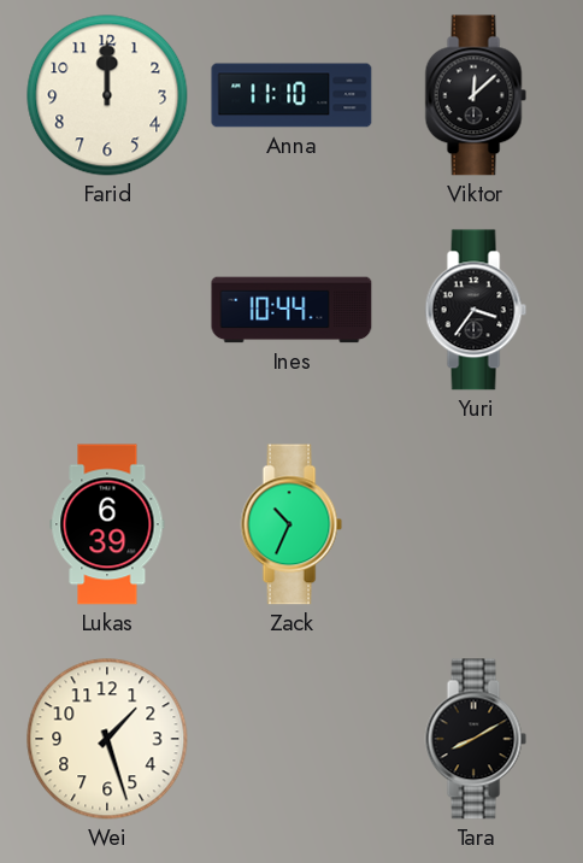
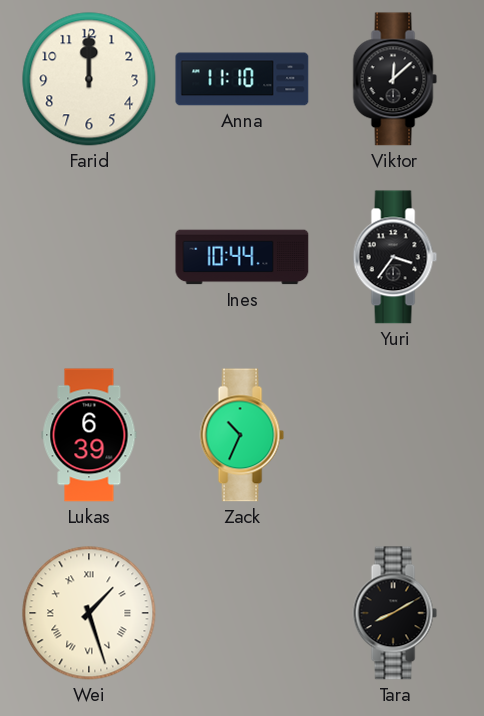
Wei numerals: Arabic -> Roman
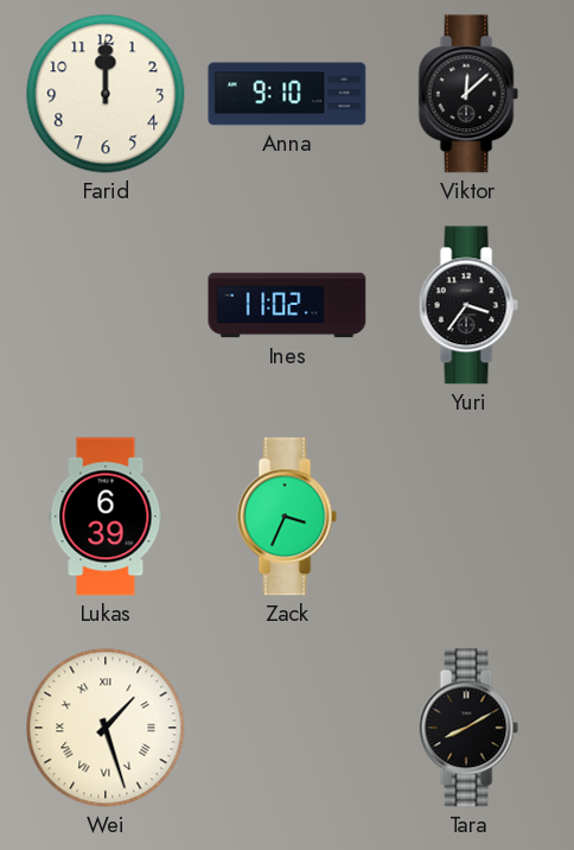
Anna: 11:10 -> 9:10
Ines: 10:44 -> 11:02
Zack: 10:34 -> 3:34
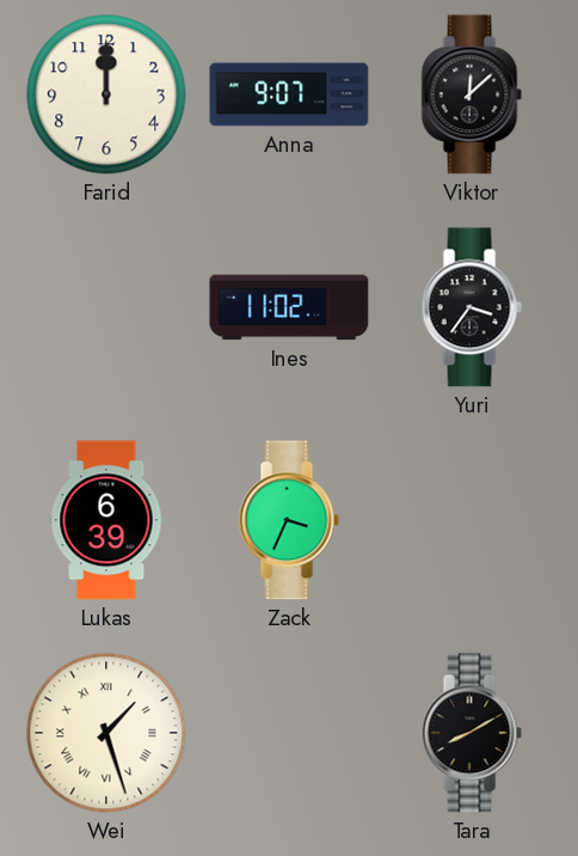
Anna: 9:10 -> 9:07
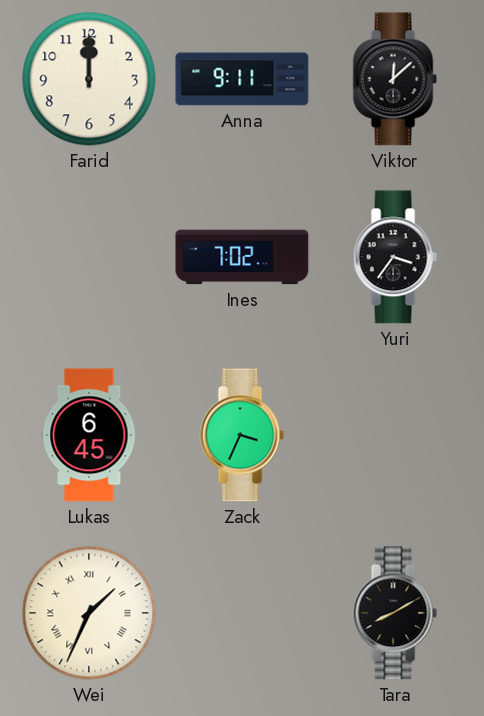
Anna: 9:07 -> 9:11
Ines: 11:02 -> 7:02
Lukas: 6:39 -> 6:45
Wei: 1:27 -> 1:34
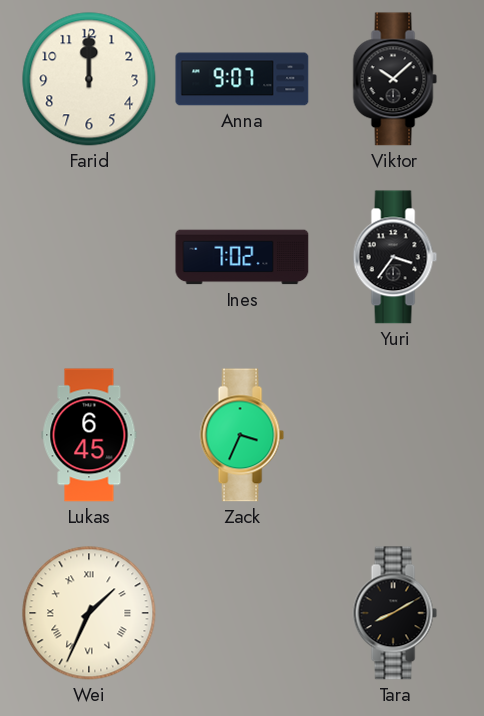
Anna: 9:11 -> 9:07
Viktor: 12:08 -> 10:08
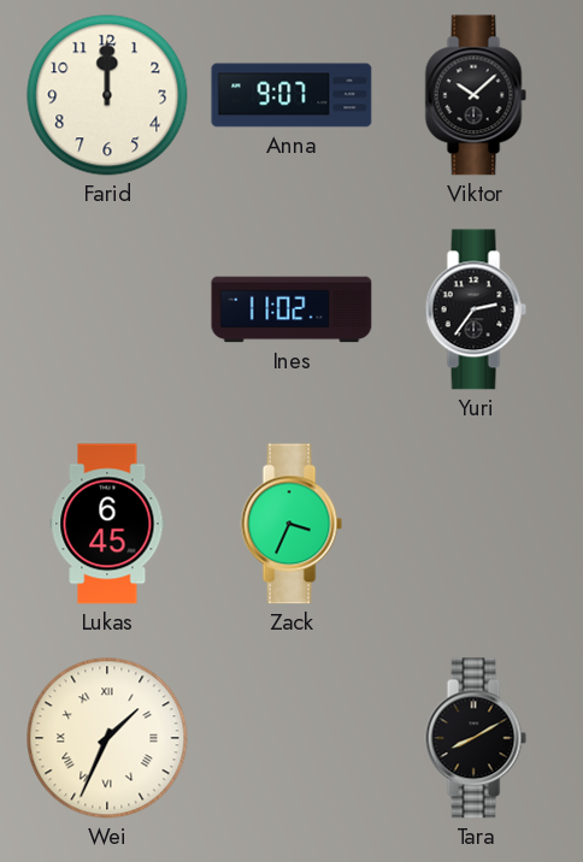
Ines: 7:02 -> 11:02
Yuri: 3:36 -> 2:36
